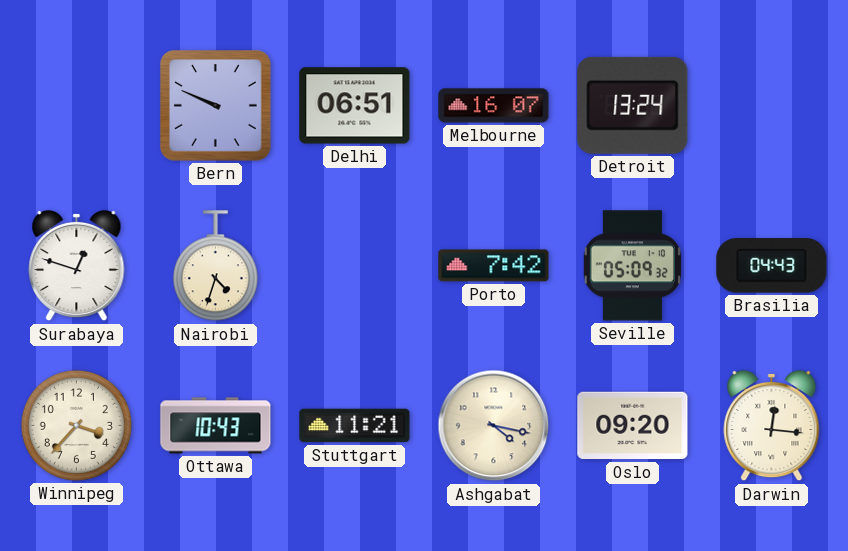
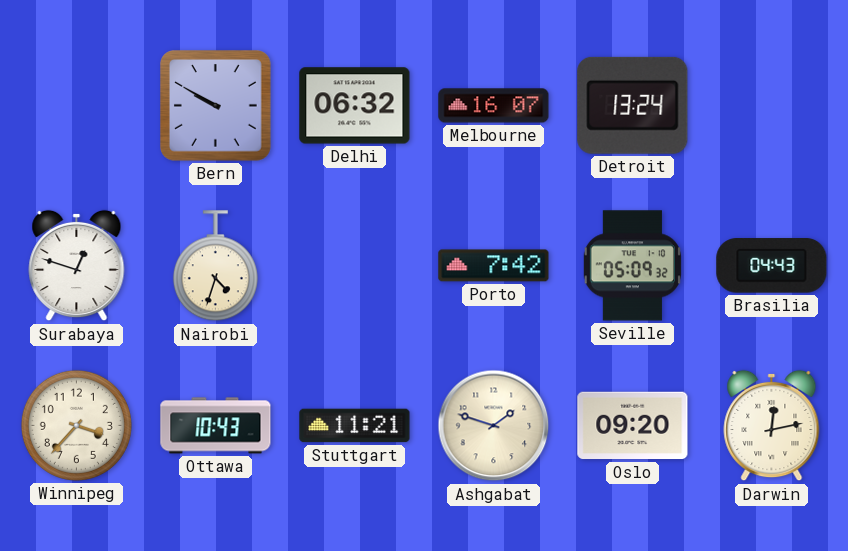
Bern: 9:49 -> 9:50
Delhi: 06:51 -> 06:32
Ashgabat: 4:17 -> 1:48
Darwin: 12:16 -> 12:13
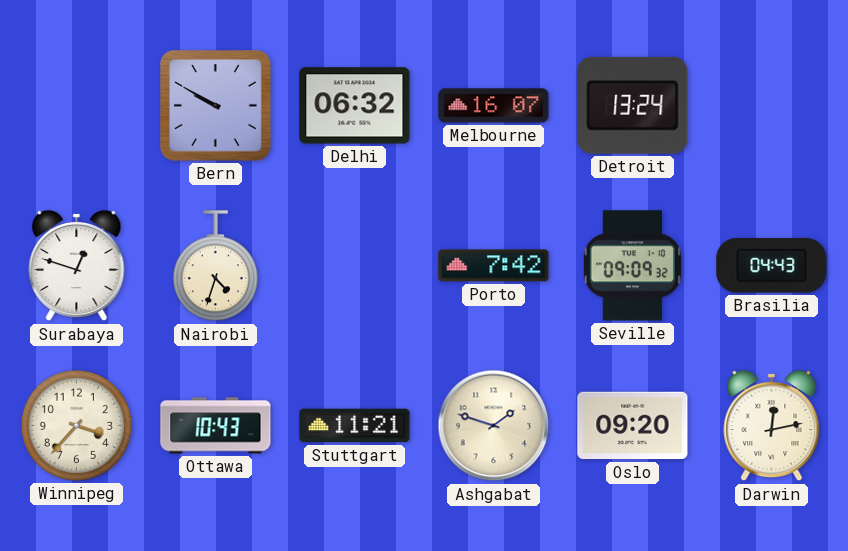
Seville: 05:09 -> 09:09
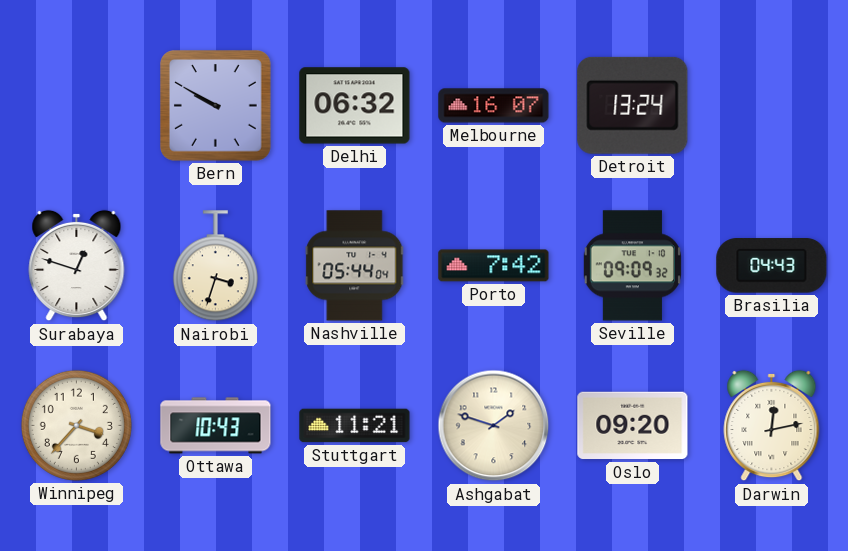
Nairobi: 4:33 -> 3:33
Nashville: none -> 05:44
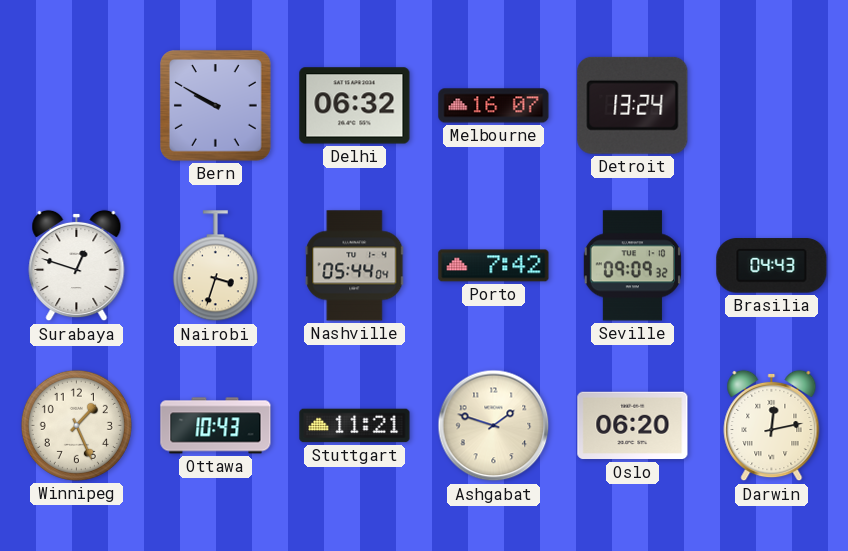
Winnipeg: 3:37 -> 1:26
Oslo: 09:20 -> 06:20
